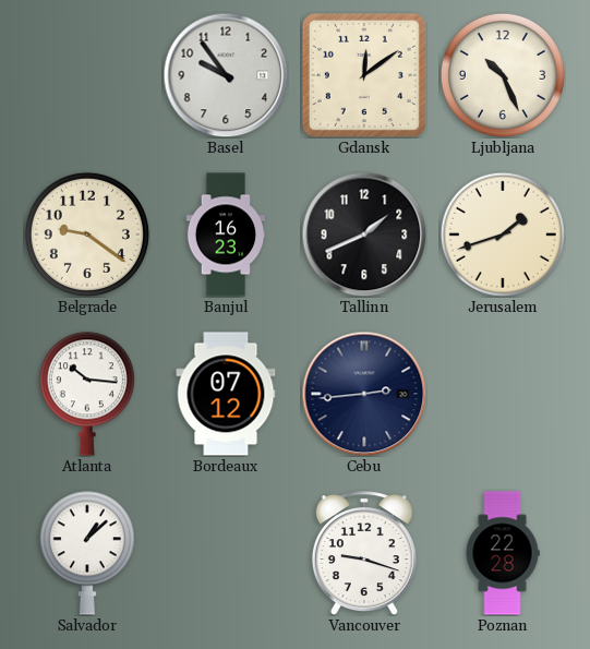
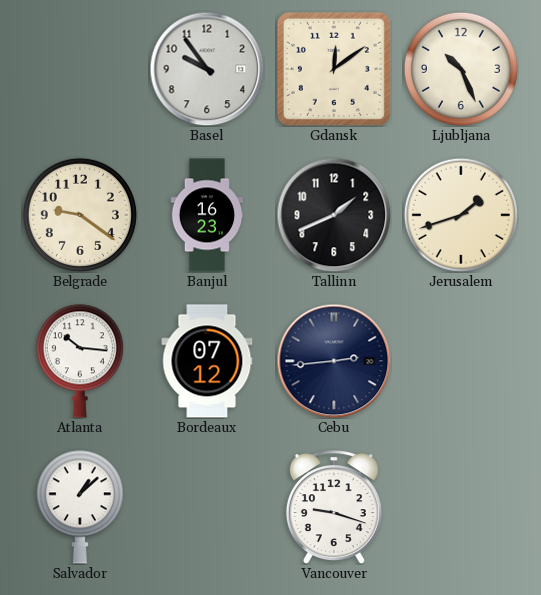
Poznan: 22:28 -> none
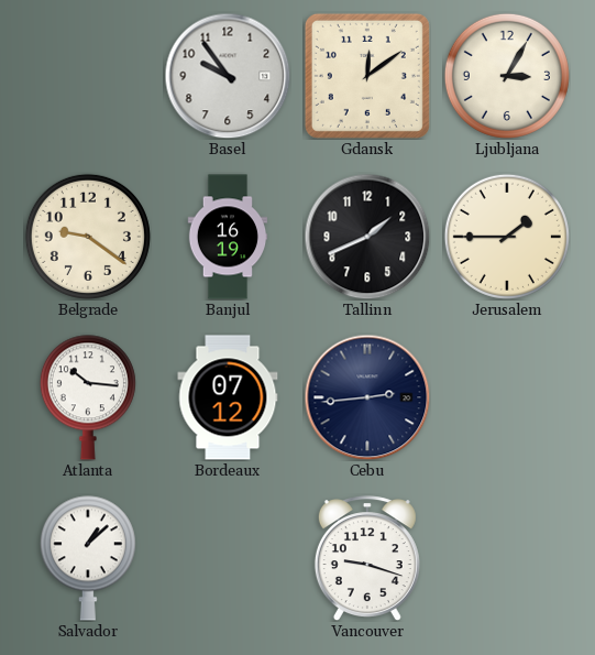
Ljubljana: 10:26 -> 3:05
Banjul: 16:23 -> 16:19
Jerusalem: 1:42 -> 1:45
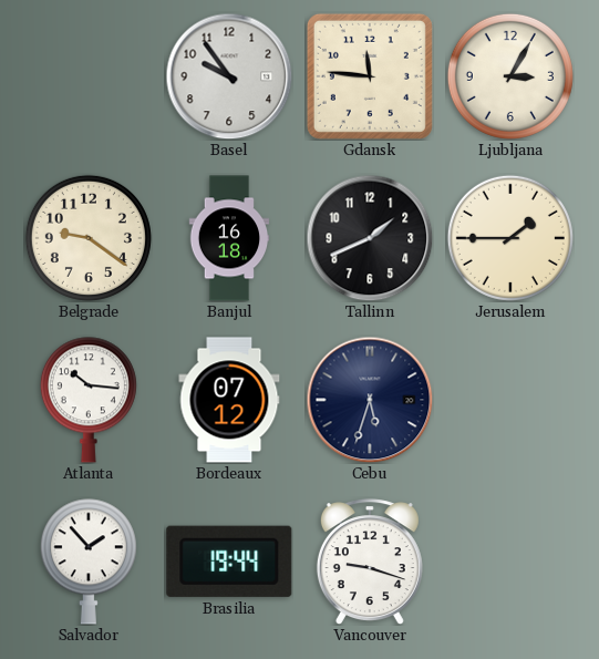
Gdansk: 12:09 -> 11:46
Banjul: 16:19 -> 16:18
Cebu: 2:44 -> 5:33
Salvador: 1:08 -> 1:53
Brasilia: none -> 19:44
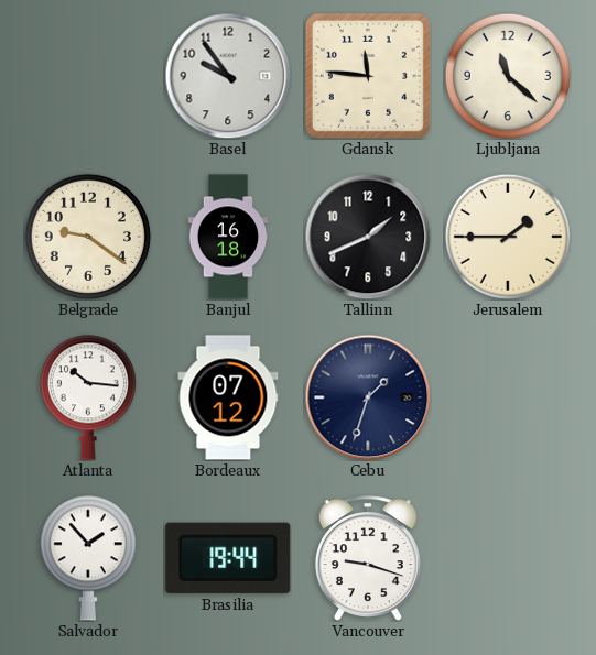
Ljubljana: 3:05 -> 11:22
Cebu: 5:33 -> 1:33
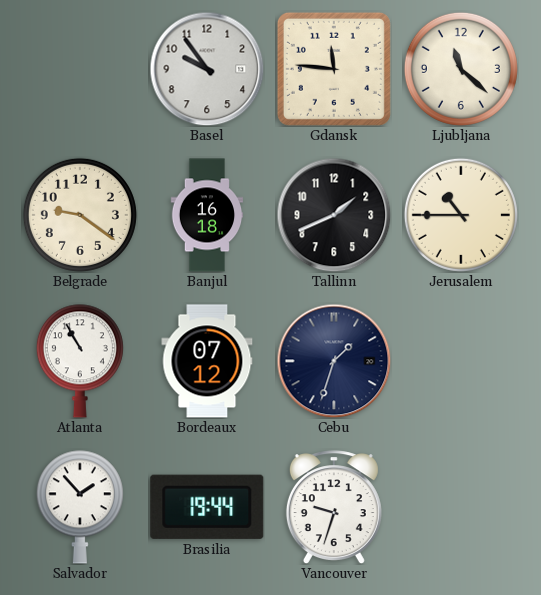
Jerusalem: 1:45 -> 10:45
Atlanta: 10:16 -> 10:55
Vancouver: 9:18 -> 9:33
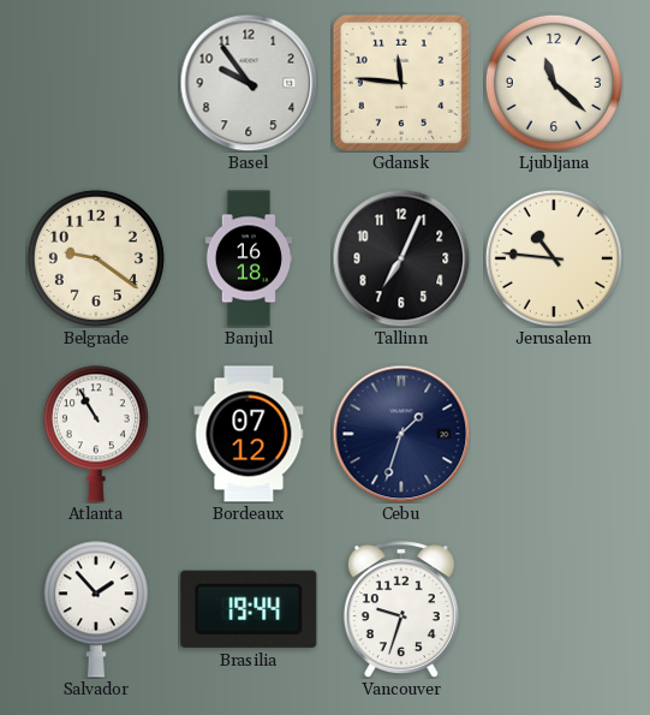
Tallinn: 1:41 -> 7:04
Jerusalem: 10:45 -> 10:46
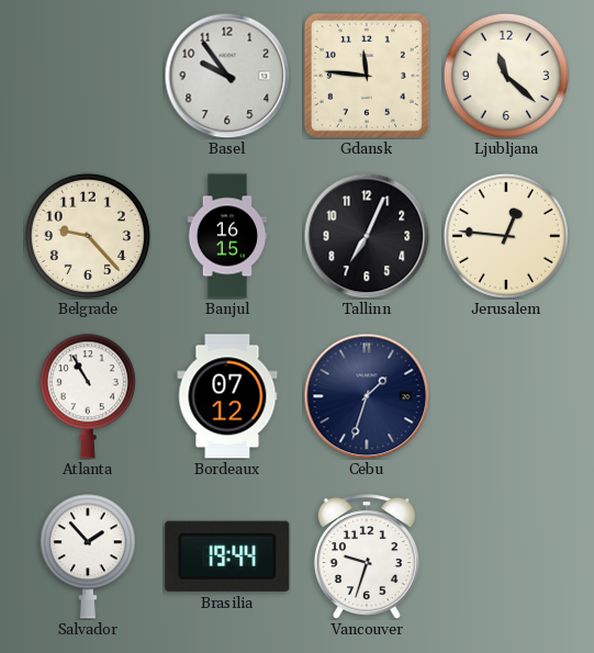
Belgrade: 9:21 -> 9:23
Banjul: 16:18 -> 16:15
Jerusalem: 10:46 -> 12:46
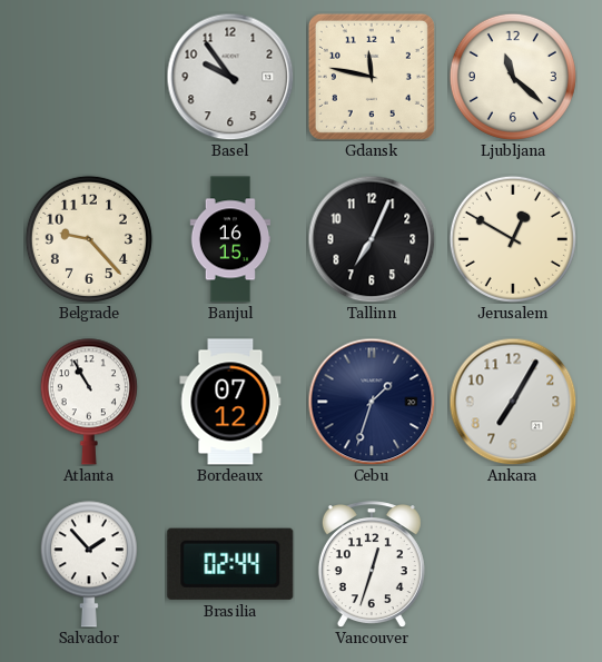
Gdansk: 11:46 -> 11:47
Jerusalem: 12:46 -> 12:50
Ankara: none -> 7:05
Brasilia: 19:44 -> 02:44
Vancouver: 9:33 -> 12:33
